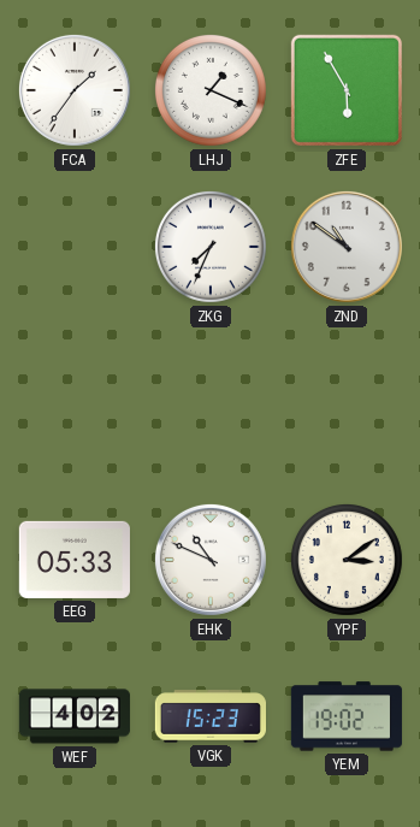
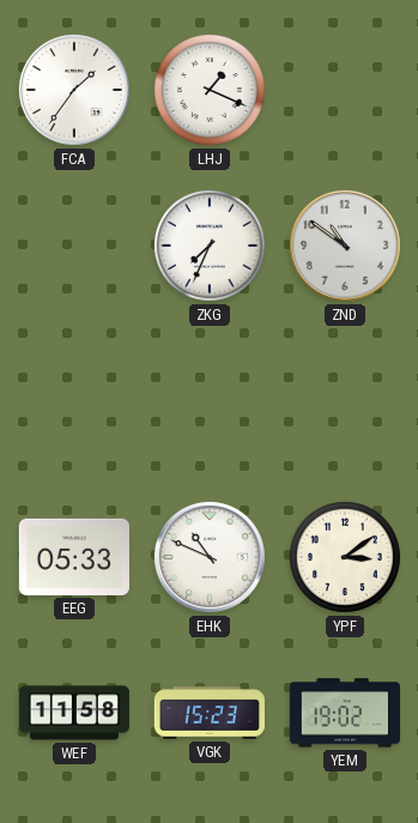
ZFE: 5:55 -> none
WEF: 4:02 -> 11:58
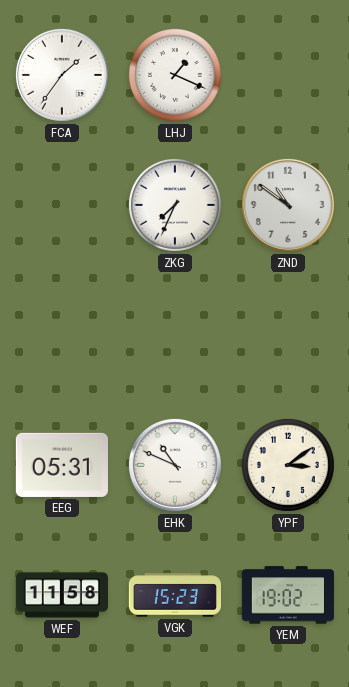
EEG: 05:33 -> 05:31
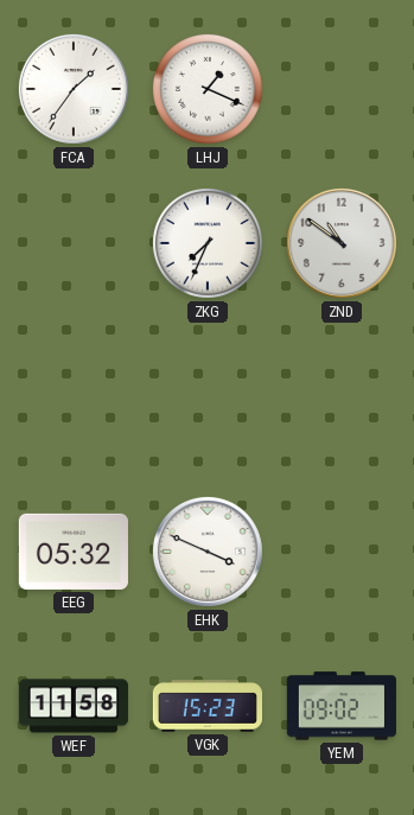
EEG: 05:31 -> 05:32
EHK: 10:49 -> 3:49
YPF: 3:09 -> none
YEM: 19:02 -> 09:02
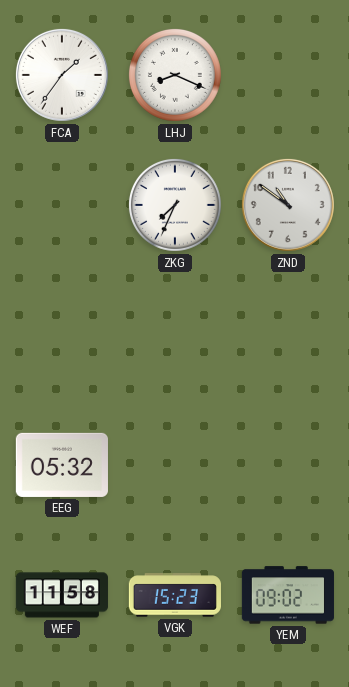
LHJ: 1:19 -> 8:19
EHK: 3:49 -> none
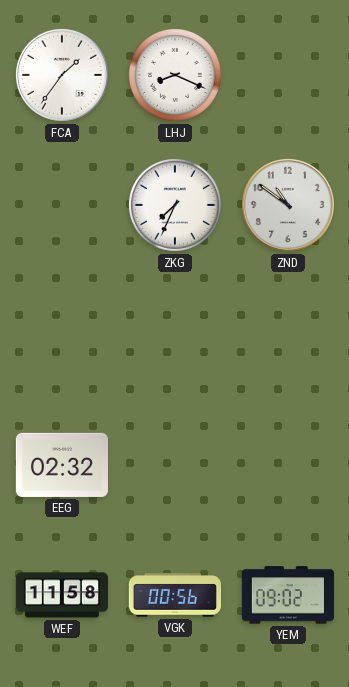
EEG: 05:32 -> 02:32
VGK: 15:23 -> 00:56
